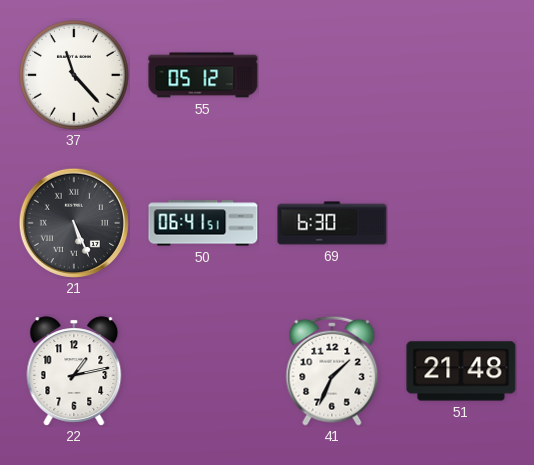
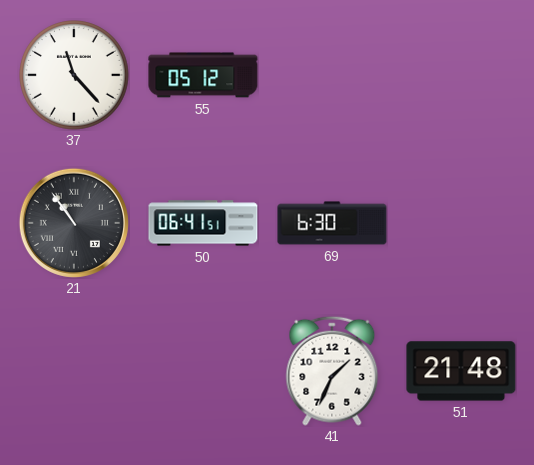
21: 5:26 -> 10:54
22: 1:13 -> none
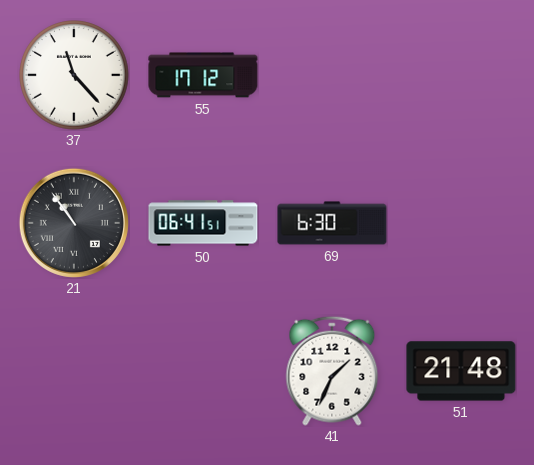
55: 05:12 -> 17:12
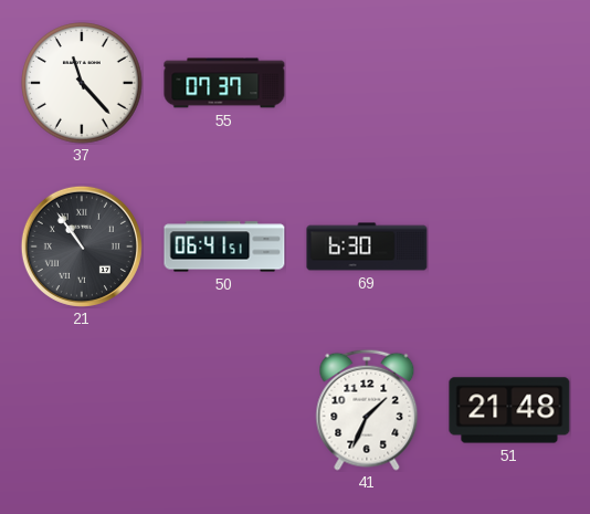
55: 17:12 -> 07:37
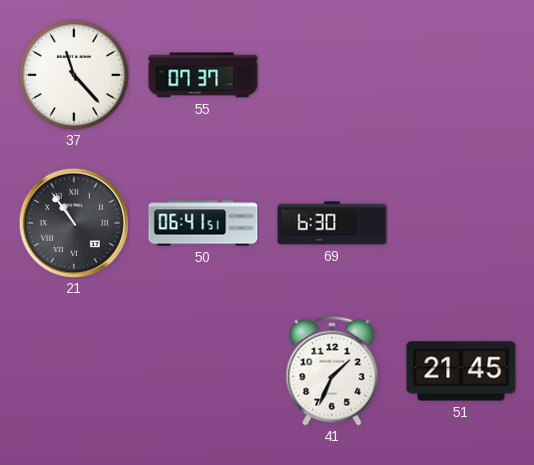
51: 21:48 -> 21:45
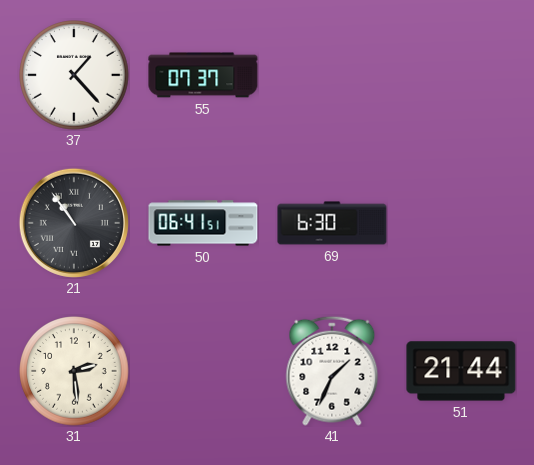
37: 11:23 -> 1:23
31: none -> 2:29
51: 21:45 -> 21:44
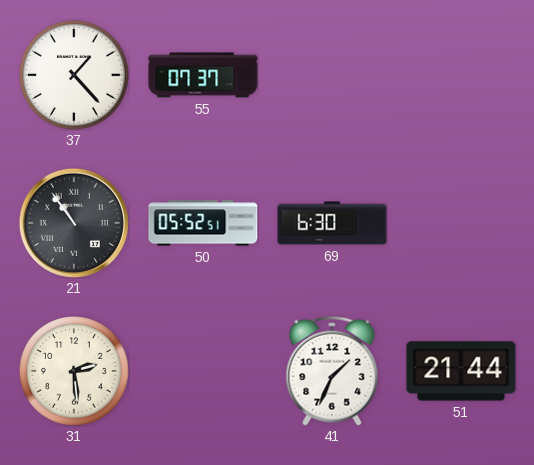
50: 06:41 -> 05:52
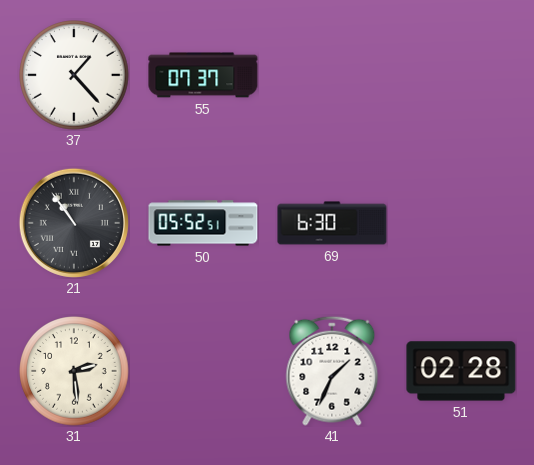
51: 21:44 -> 02:28
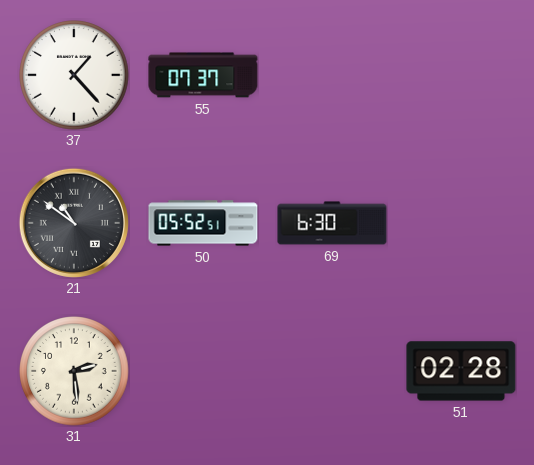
21: 10:54 -> 10:51
41: 1:34 -> none
